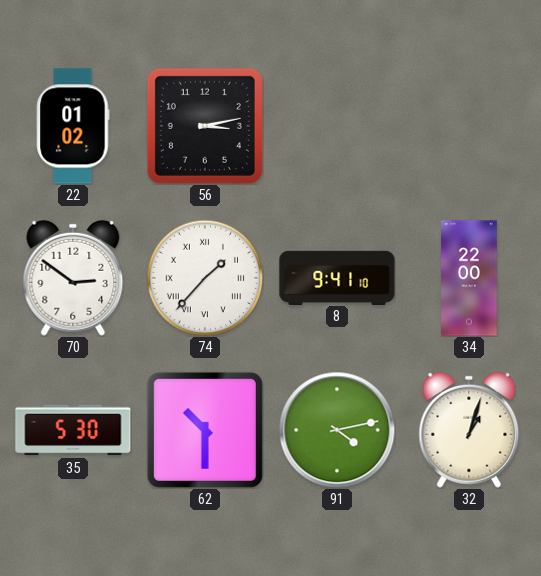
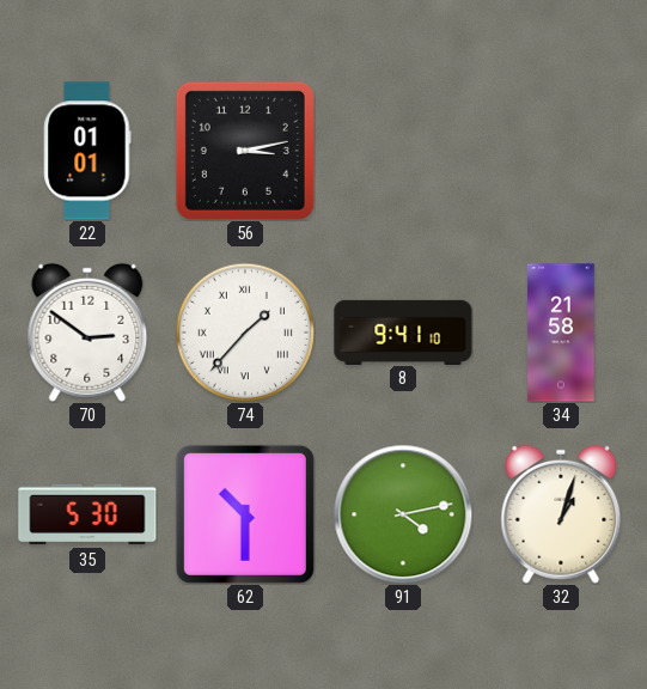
22: 01:02 -> 01:01
34: 22:00 -> 21:58
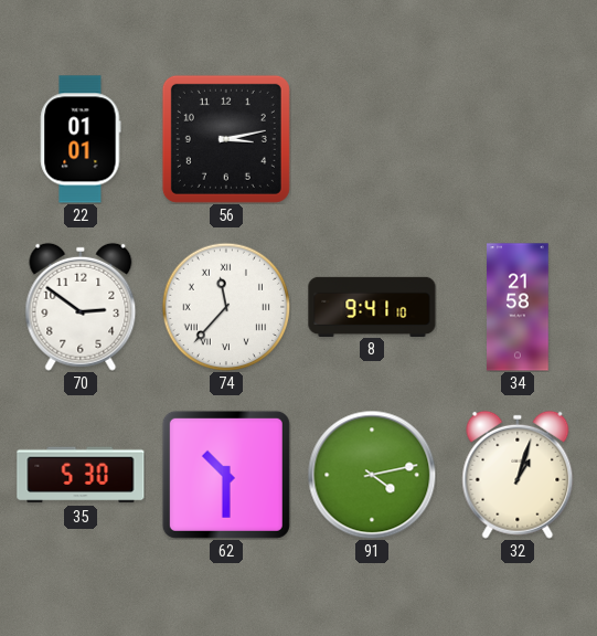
74: 1:37 -> 11:37
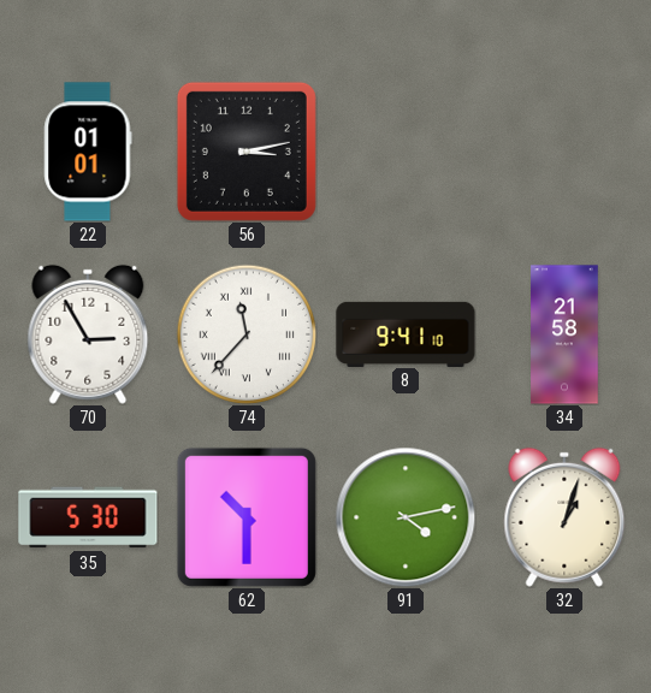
70: 2:51 -> 2:55
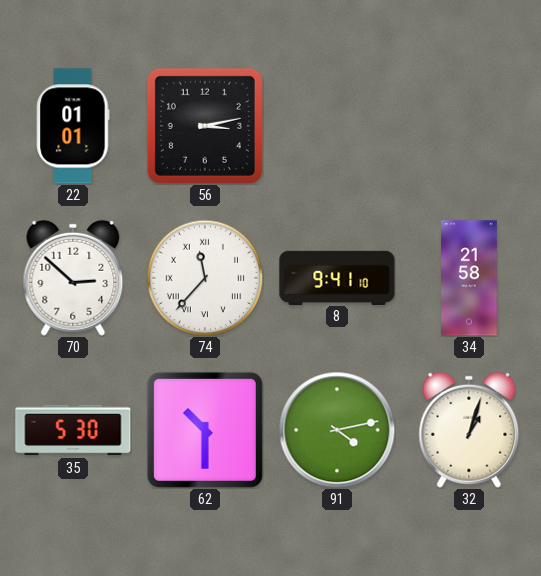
70: 2:55 -> 2:52
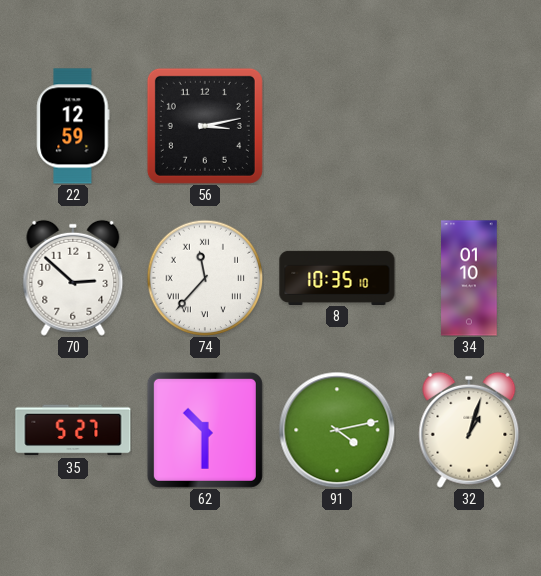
22: 01:01 -> 12:59
8: 9:41 -> 10:35
34: 21:58 -> 01:10
35: 5:30 -> 5:27
